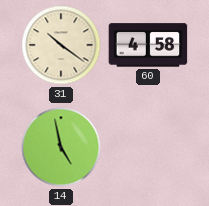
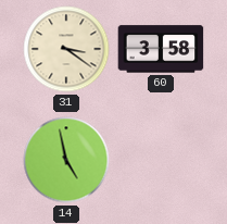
31: 10:21 -> 3:21
60: 4:58 -> 3:58
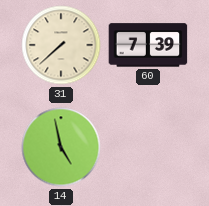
31: 3:21 -> 7:38
60: 3:58 -> 7:39
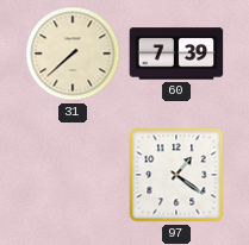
14: 4:58 -> none
97: none -> 1:21
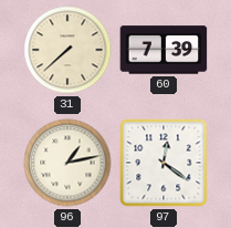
96: none -> 1:13
97: 1:21 -> 12:21
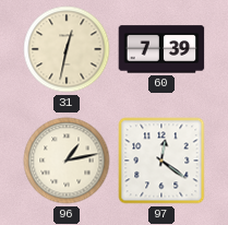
31: 7:38 -> 12:32
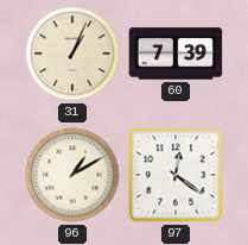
31: 12:32 -> 1:04
96: 1:13 -> 1:10
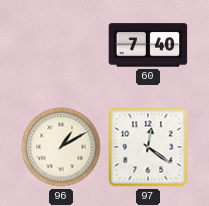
31: 1:04 -> none
60: 7:39 -> 7:40
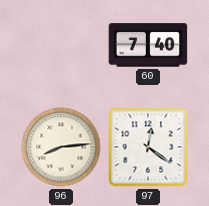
96: 1:10 -> 8:14
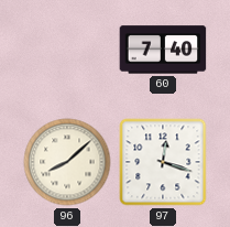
96: 8:14 -> 8:08
97: 12:21 -> 12:18
